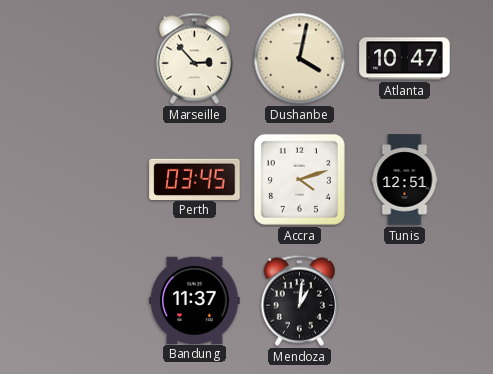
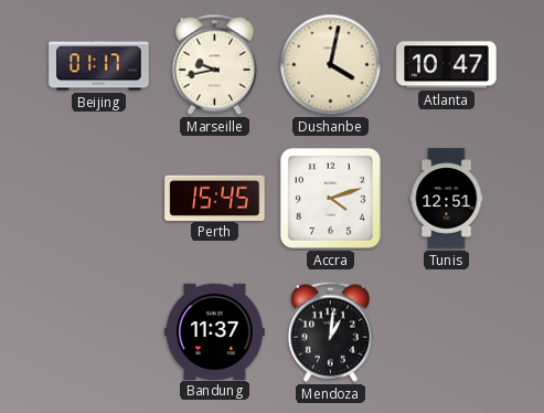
Beijing: none -> 01:17
Marseille: 2:53 -> 9:43
Perth: 03:45 -> 15:45
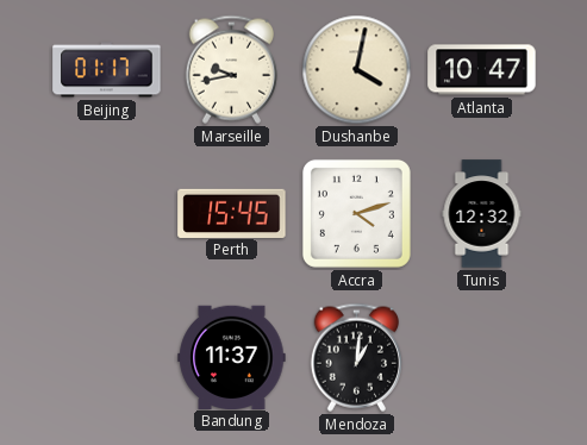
Tunis: 12:51 -> 12:32
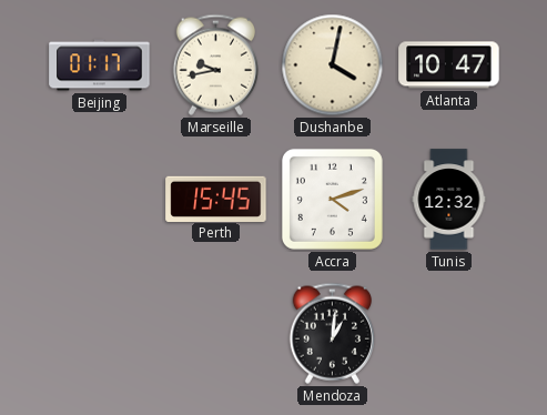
Bandung: 11:37 -> none
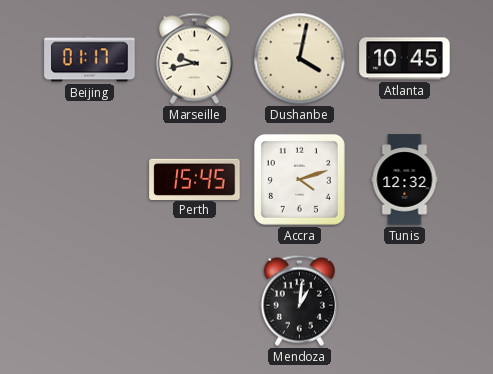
Atlanta: 10:47 -> 10:45
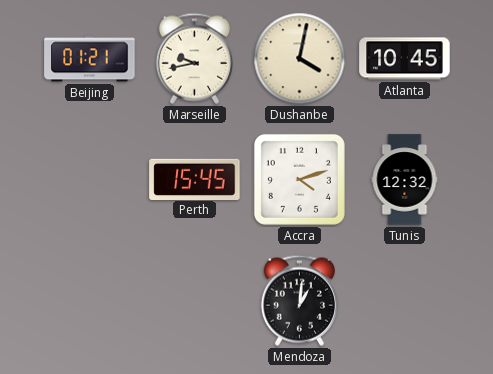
Beijing: 01:17 -> 01:21
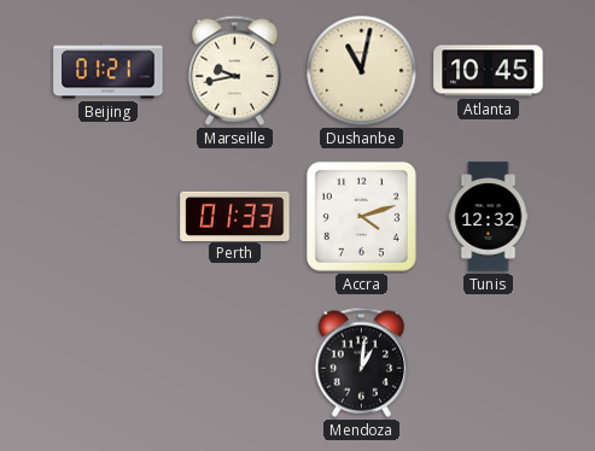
Dushanbe: 4:02 -> 11:02
Perth: 15:45 -> 01:33
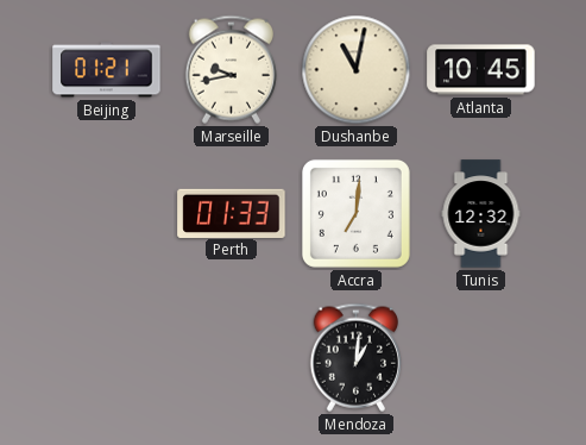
Accra: 4:12 -> 7:01
